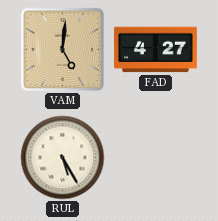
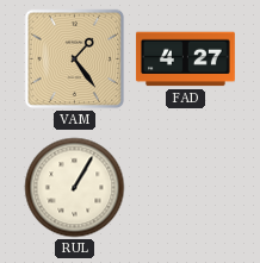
VAM: 5:01 -> 1:24
RUL: 5:25 -> 1:05
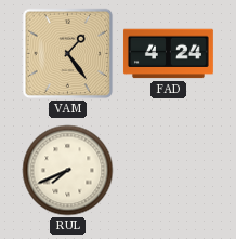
FAD: 4:27 -> 4:24
RUL: 1:05 -> 7:41
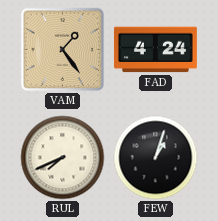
FEW: none -> 1:03
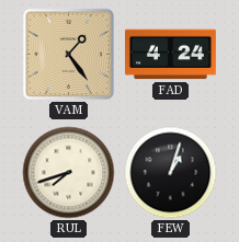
RUL: 7:41 -> 7:42
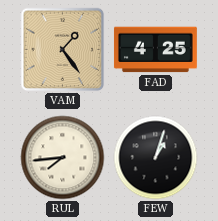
FAD: 4:24 -> 4:25
RUL: 7:42 -> 7:44
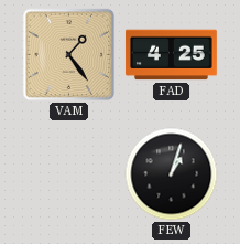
RUL: 7:44 -> none
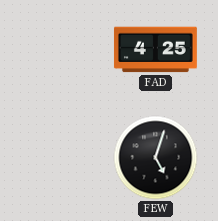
VAM: 1:24 -> none
FEW: 1:03 -> 5:03
